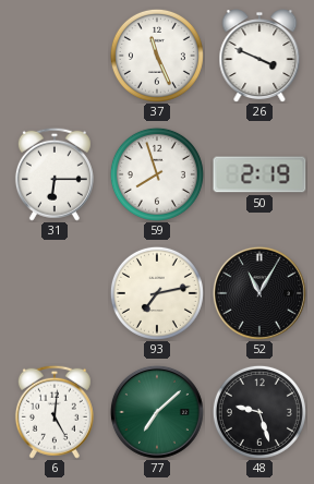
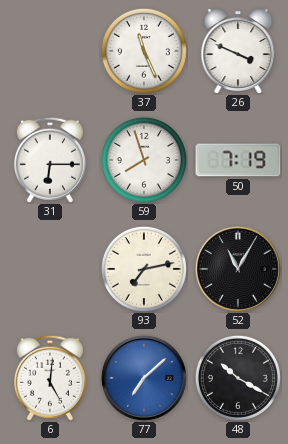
50: 2:19 -> 7:19
77 dial: green -> blue
48: 9:27 -> 10:20
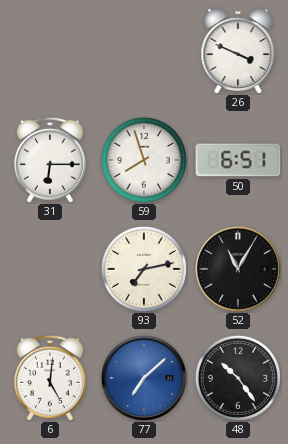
37: 11:26 -> none
50: 7:19 -> 6:51
48: 10:20 -> 10:24
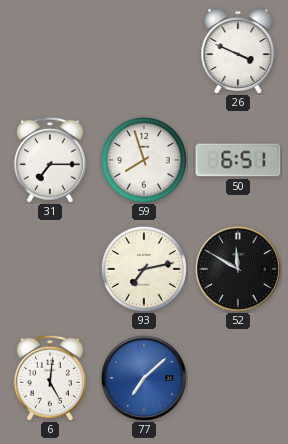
31: 6:15 -> 7:15
52: 11:05 -> 11:50
48: 10:24 -> none
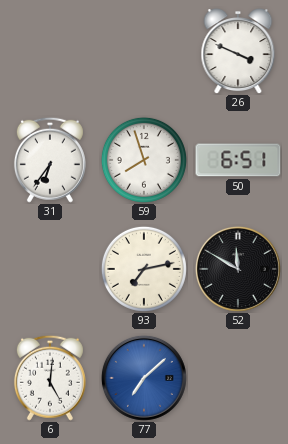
31: 7:15 -> 6:36
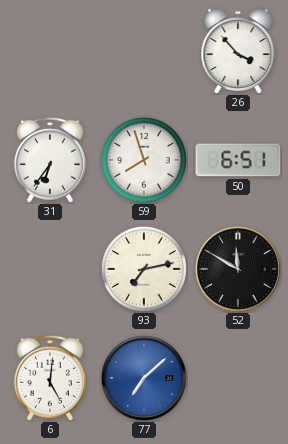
26: 3:49 -> 3:53
